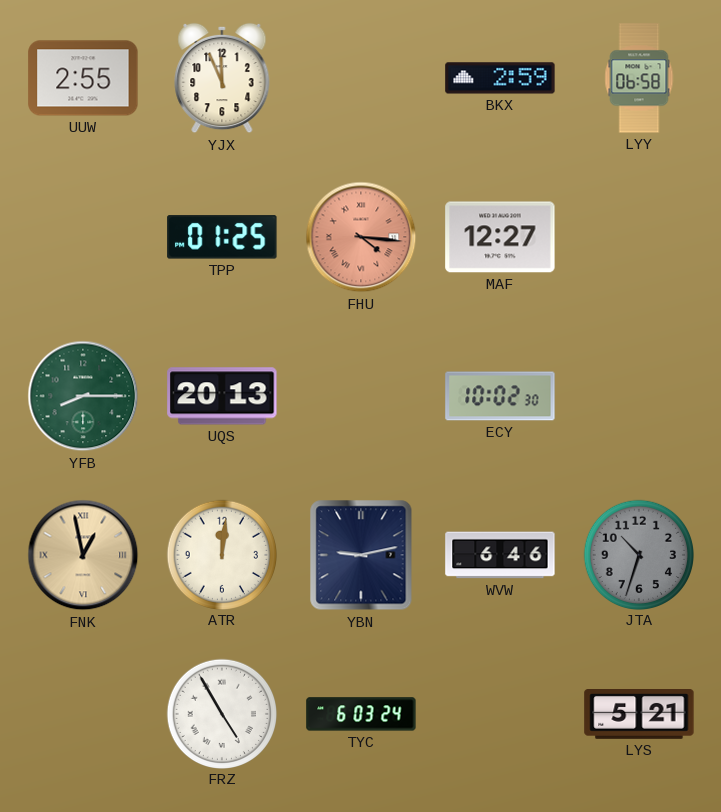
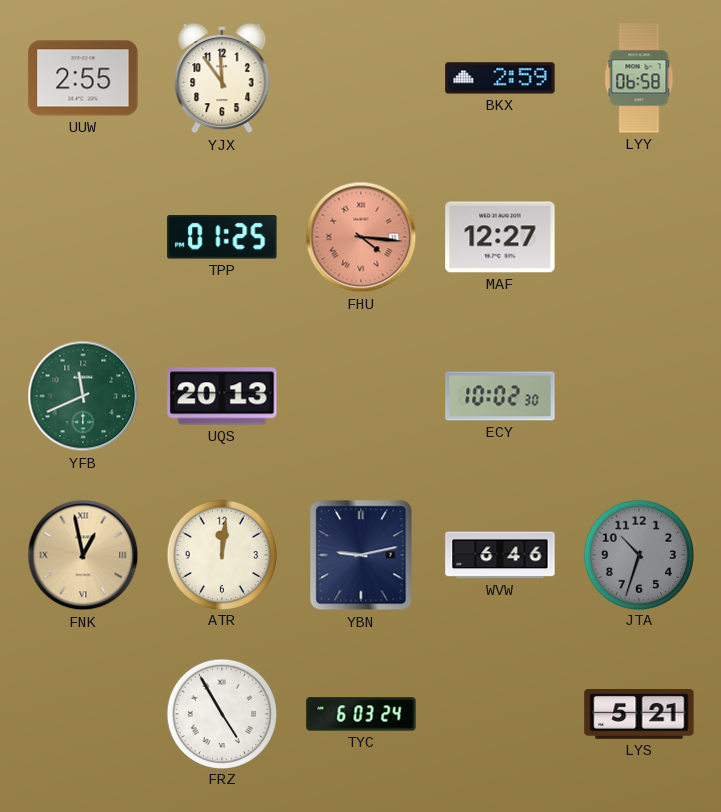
YJX: 11:56 -> 11:54
YFB: 8:15 -> 11:41
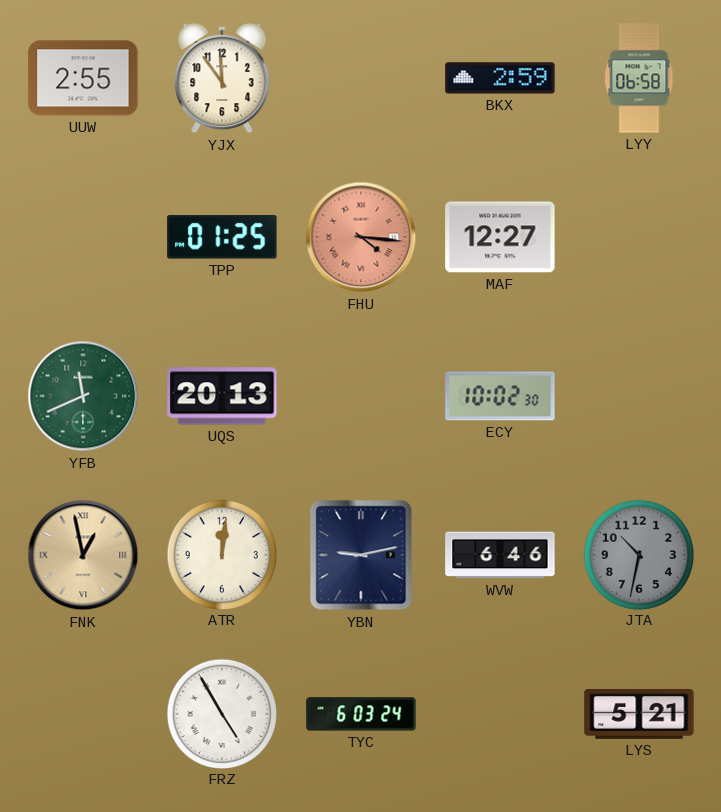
JTA: 10:33 -> 10:32
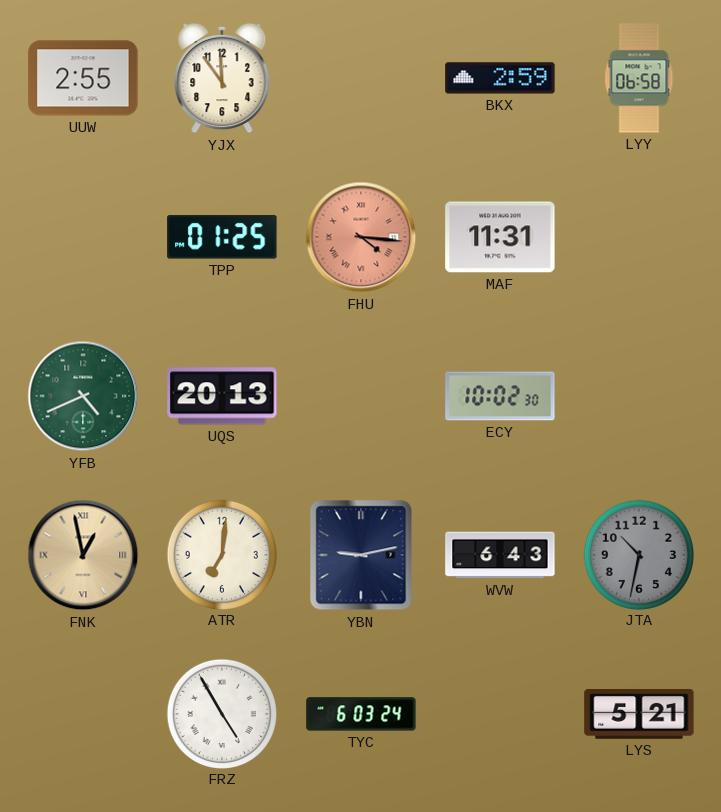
MAF: 12:27 -> 11:31
YFB: 11:41 -> 4:41
ATR: 12:01 -> 7:01
WVW: 6:46 -> 6:43
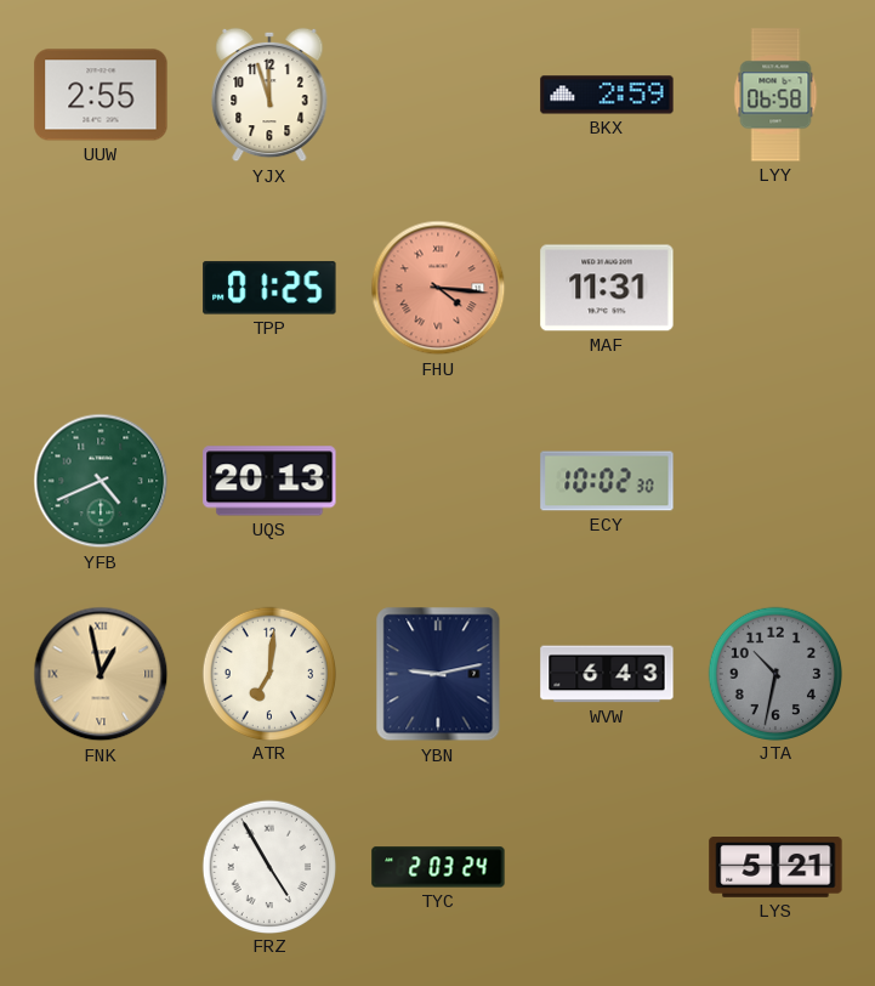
YJX: 11:54 -> 11:57
TYC: 6:03 -> 2:03
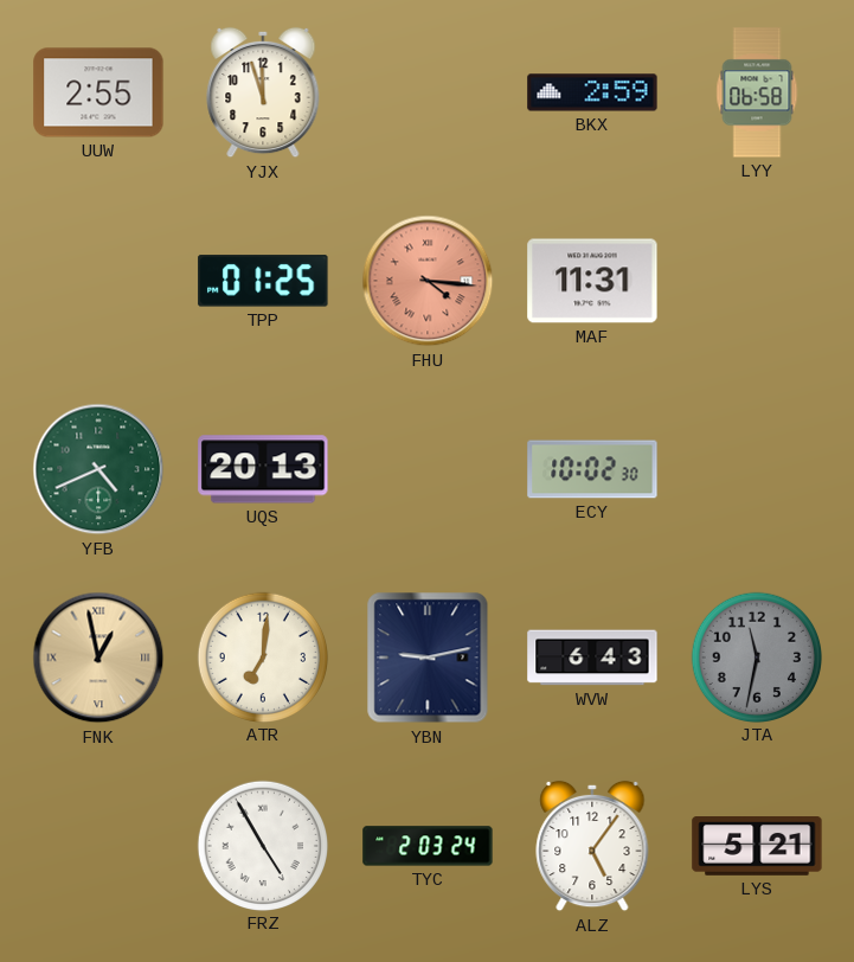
JTA: 10:32 -> 11:32
ALZ: none -> 5:06
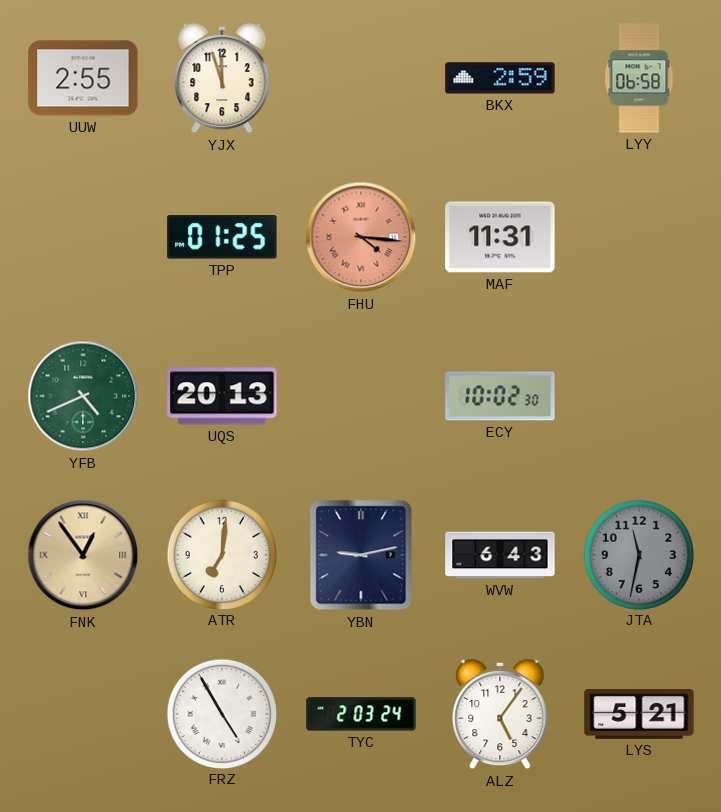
FNK: 12:58 -> 12:54
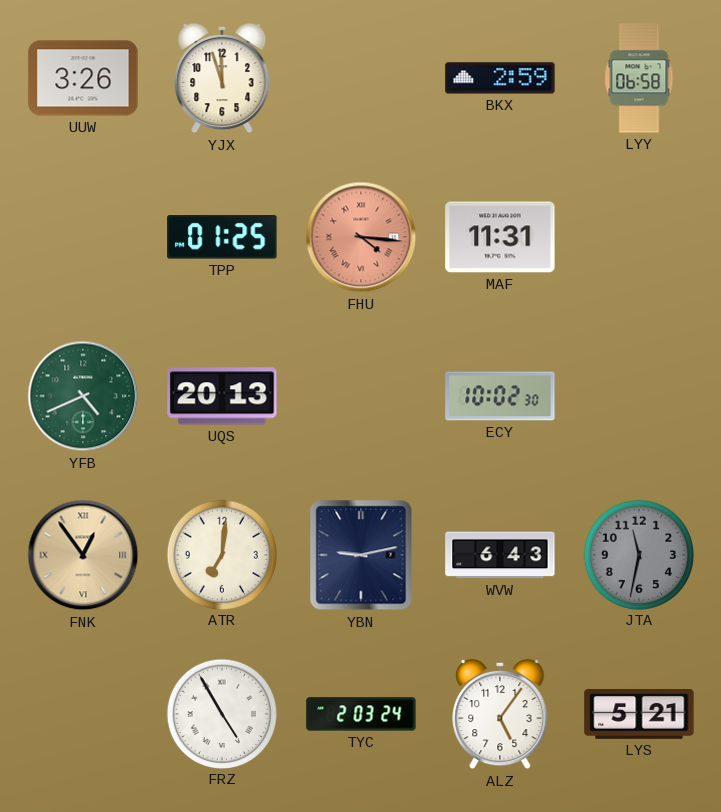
UUW: 2:55 -> 3:26
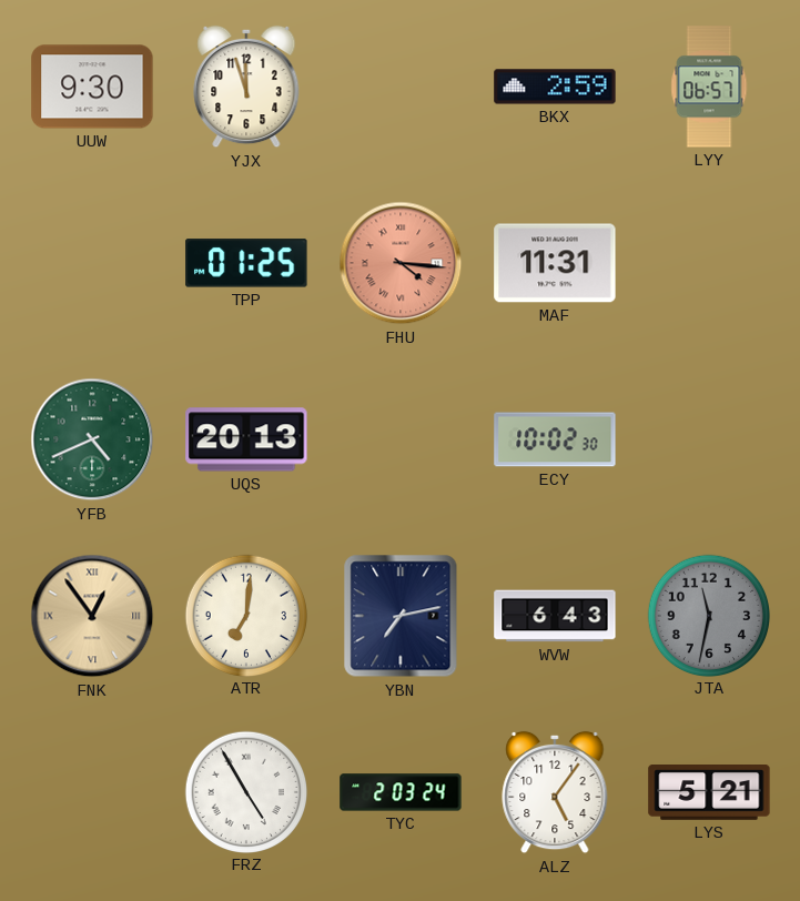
UUW: 3:26 -> 9:30
LYY: 06:58 -> 06:57
YBN: 9:13 -> 7:13
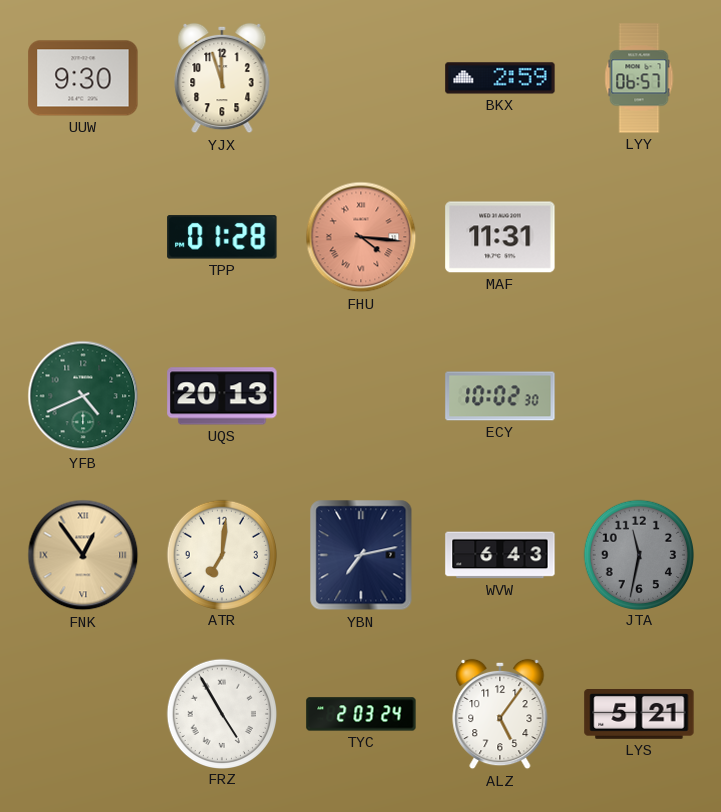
TPP: 01:25 -> 01:28
